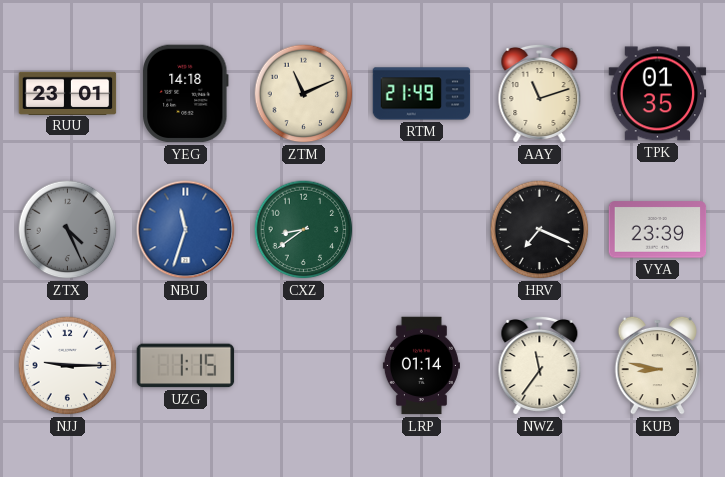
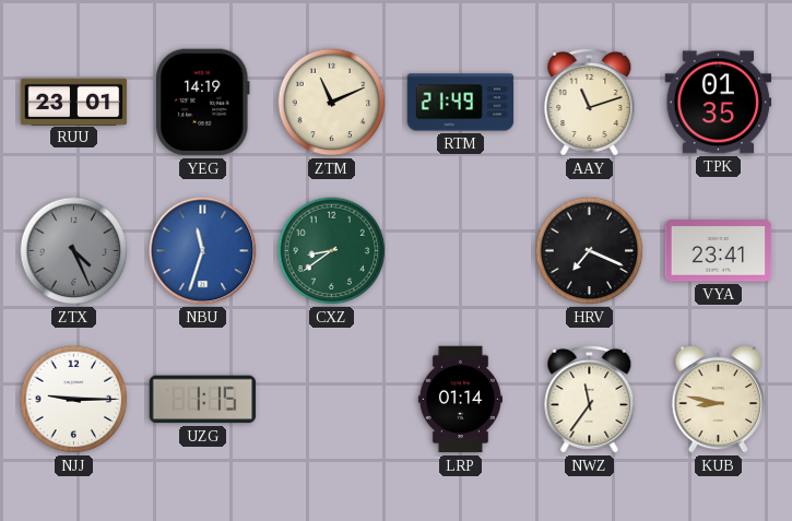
YEG: 14:18 -> 14:19
VYA: 23:39 -> 23:41
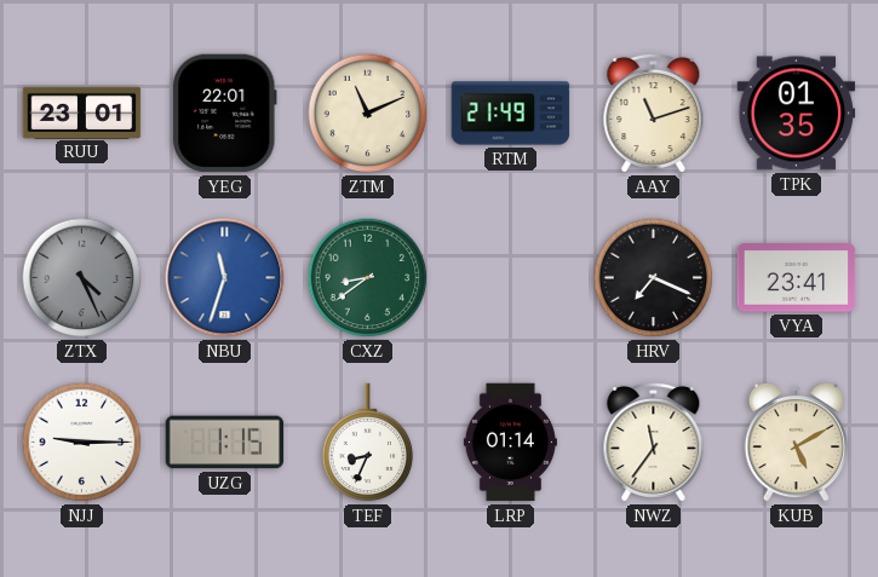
YEG: 14:19 -> 22:01
TEF: none -> 8:34
KUB: 8:47 -> 5:10
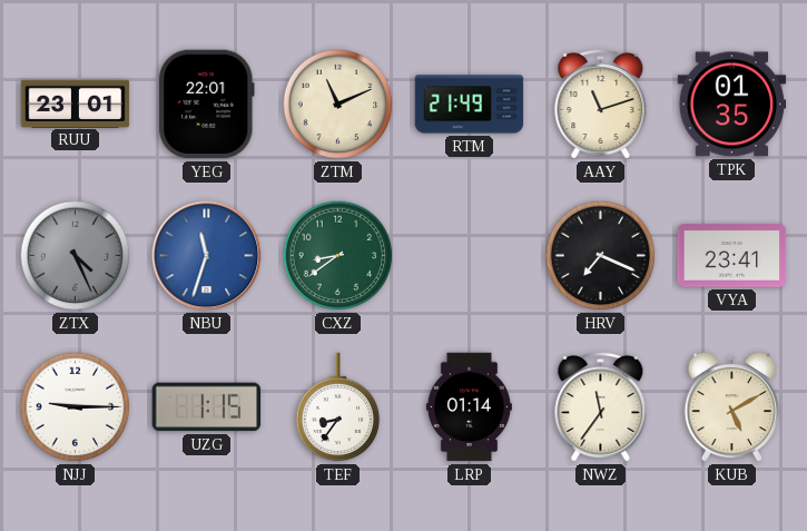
TEF: 8:34 -> 8:36
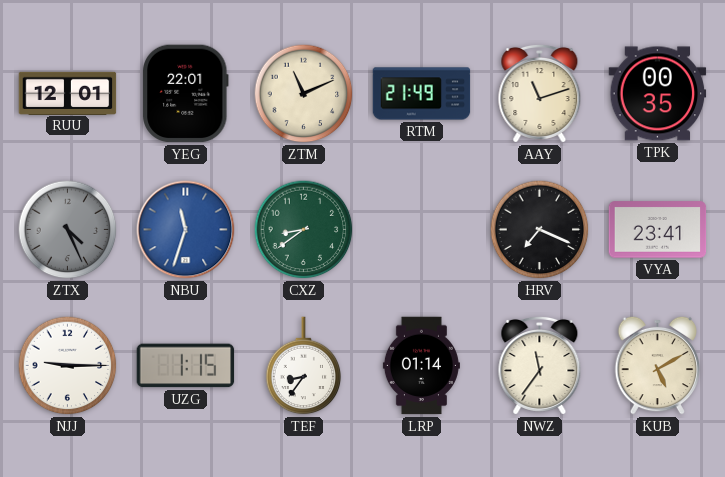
RUU: 23:01 -> 12:01
TPK: 01:35 -> 00:35
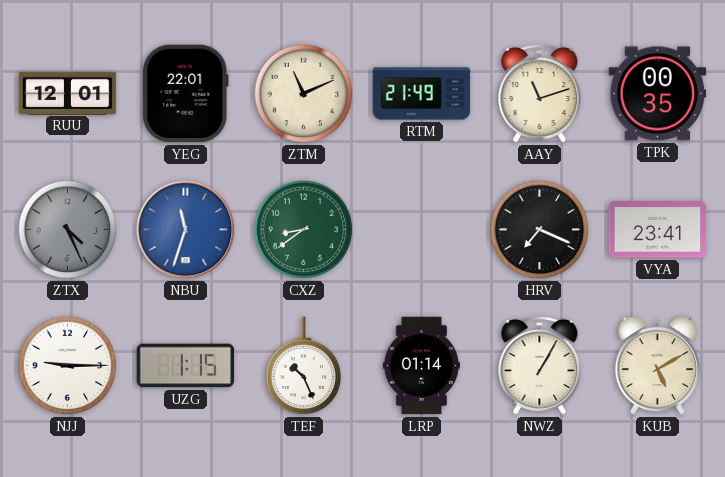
TEF: 8:36 -> 10:26
NWZ: 11:36 -> 1:05
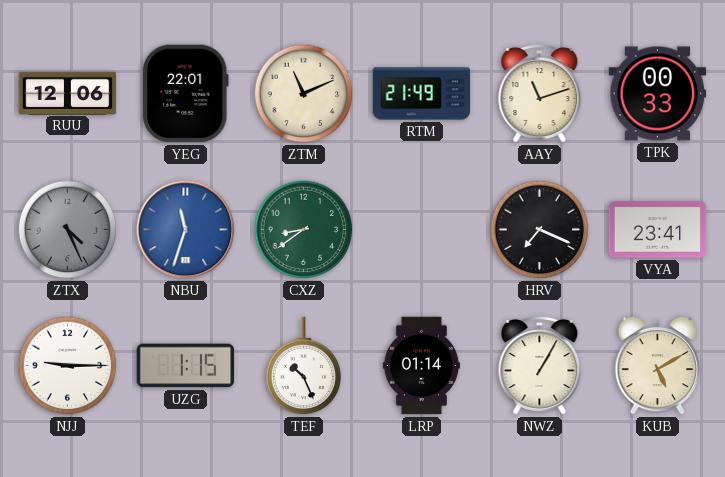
RUU: 12:01 -> 12:06
TPK: 00:35 -> 00:33
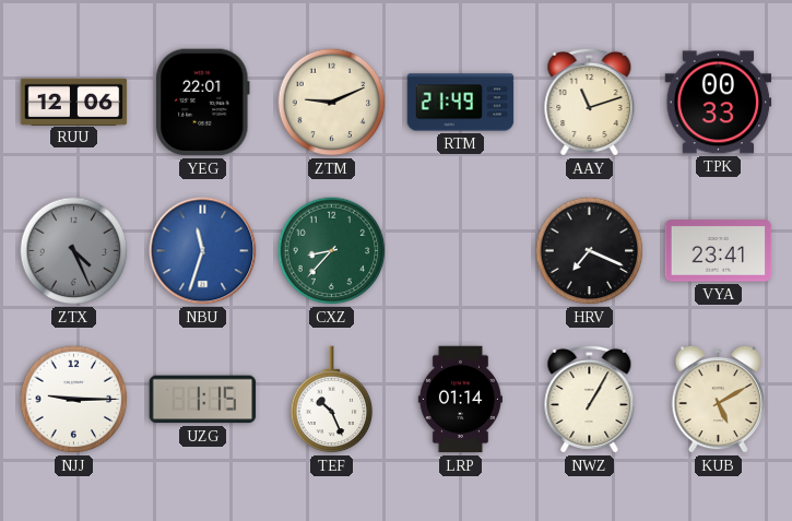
ZTM: 11:11 -> 9:11
CXZ: 8:39 -> 8:37
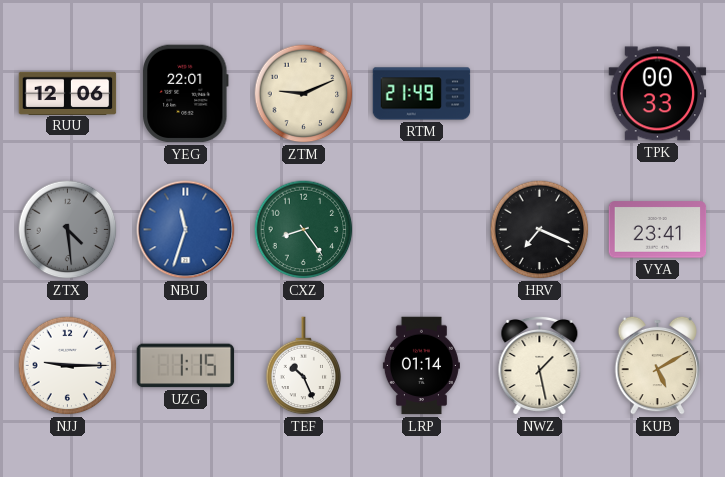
AAY: 11:12 -> none
ZTX: 4:26 -> 4:29
CXZ: 8:37 -> 8:24
NWZ: 1:05 -> 1:28
